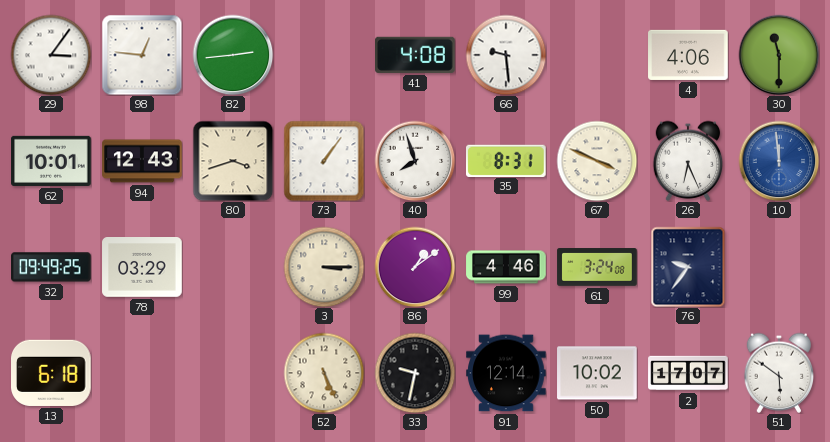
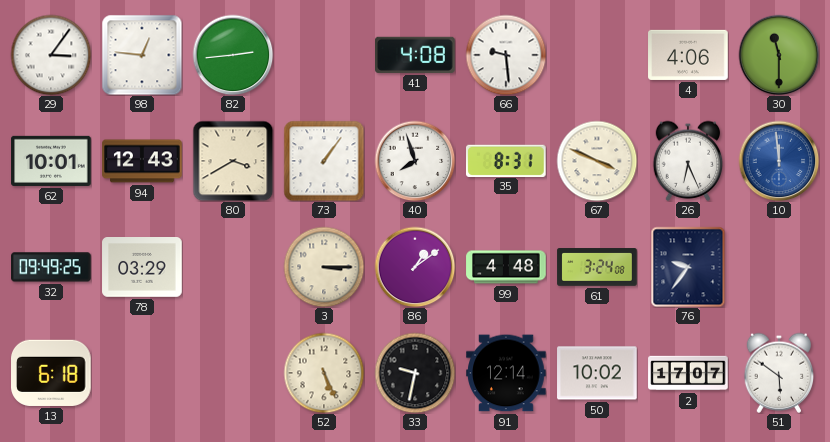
80: 3:42 -> 3:40
99: 4:46 -> 4:48
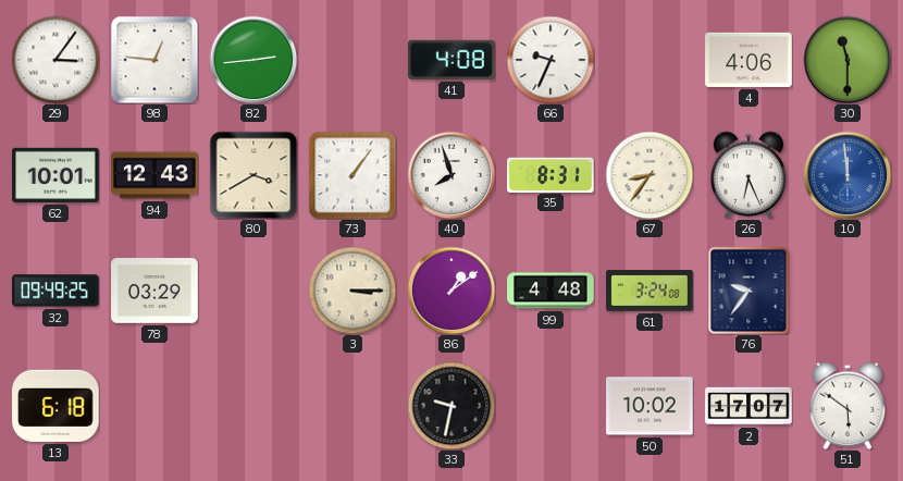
66: 9:29 -> 9:34
67: 3:49 -> 8:36
52: 5:26 -> none
91: 12:14 -> none
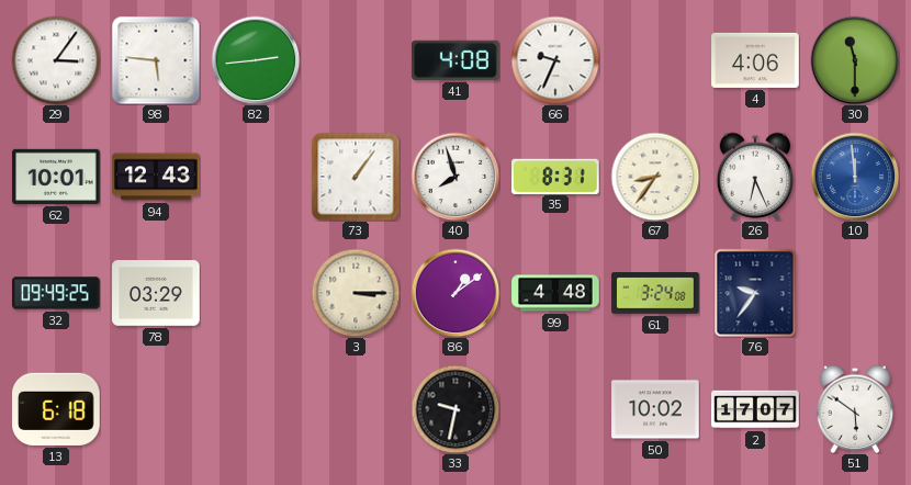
98: 12:46 -> 5:46
80: 3:40 -> none
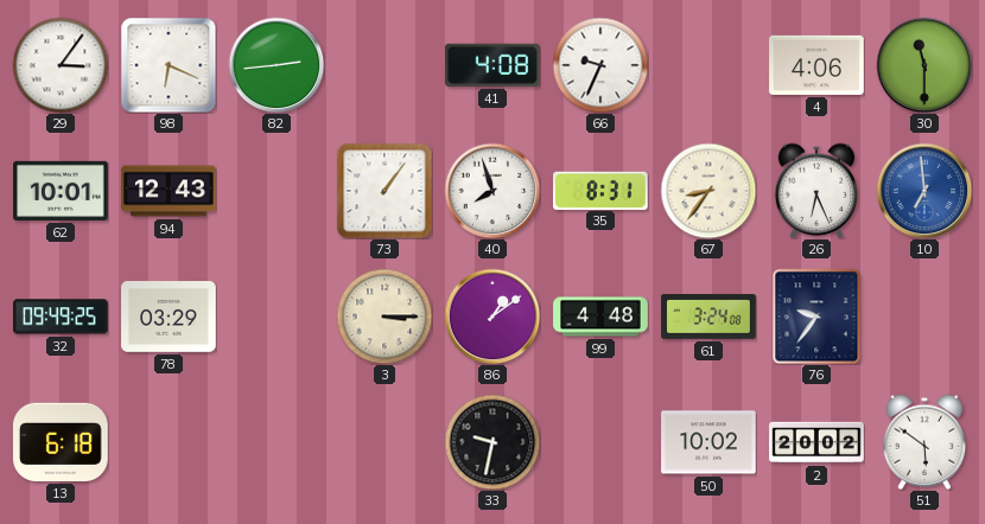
98: 5:46 -> 6:19
10: 11:59 -> 6:59
2: 17:07 -> 20:02
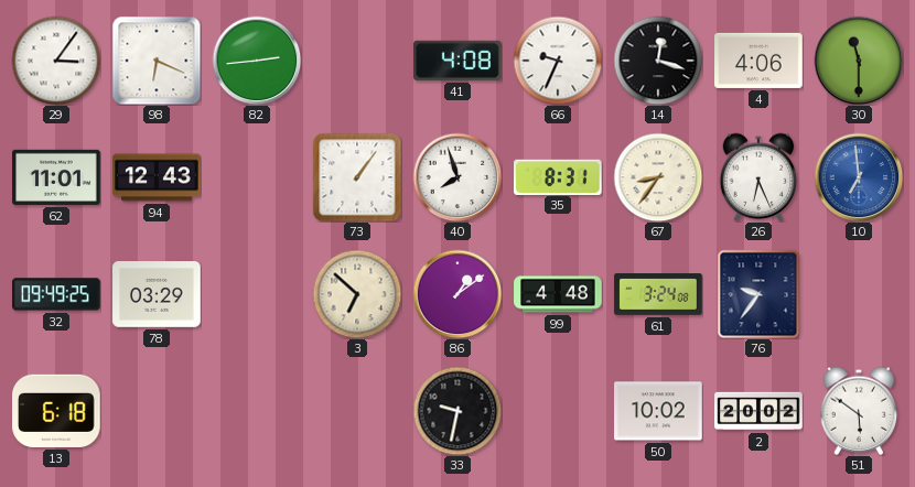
14: none -> 12:18
62: 10:01 -> 11:01
3: 3:15 -> 6:52
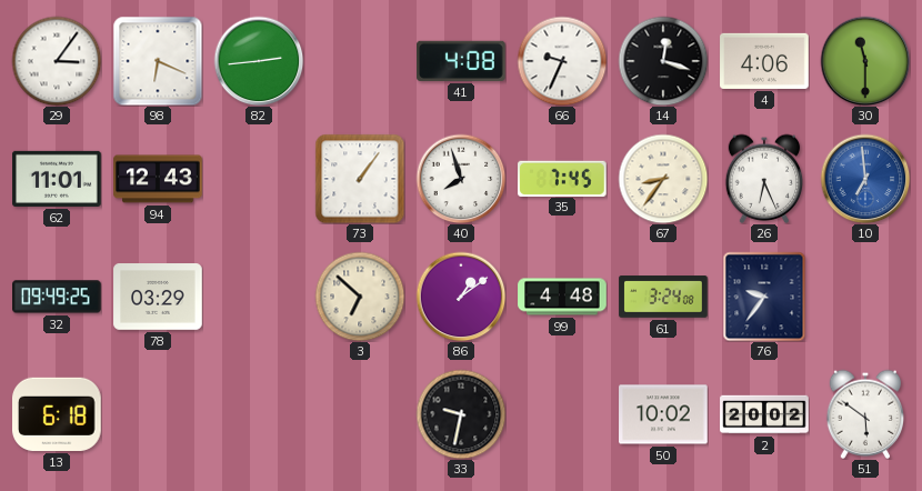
35: 8:31 -> 7:45
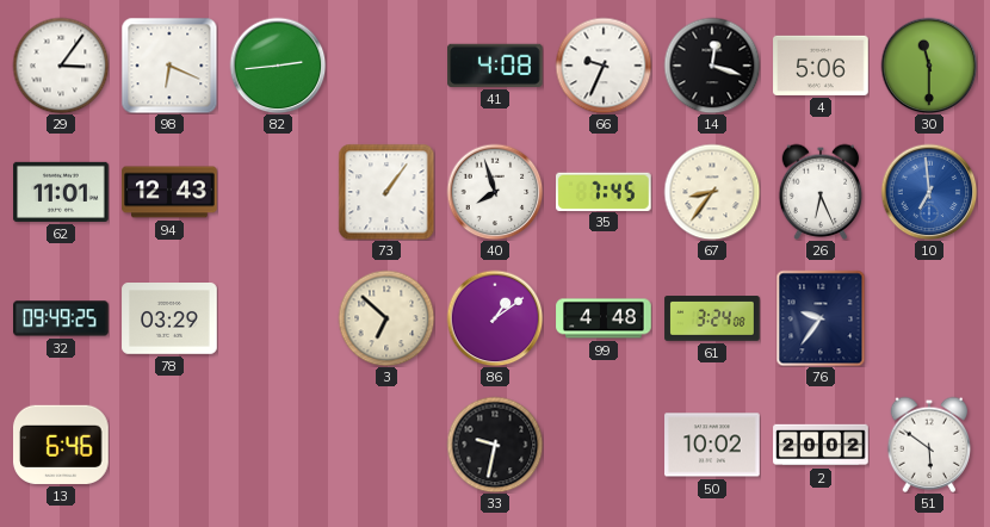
4: 4:06 -> 5:06
13: 6:18 -> 6:46
